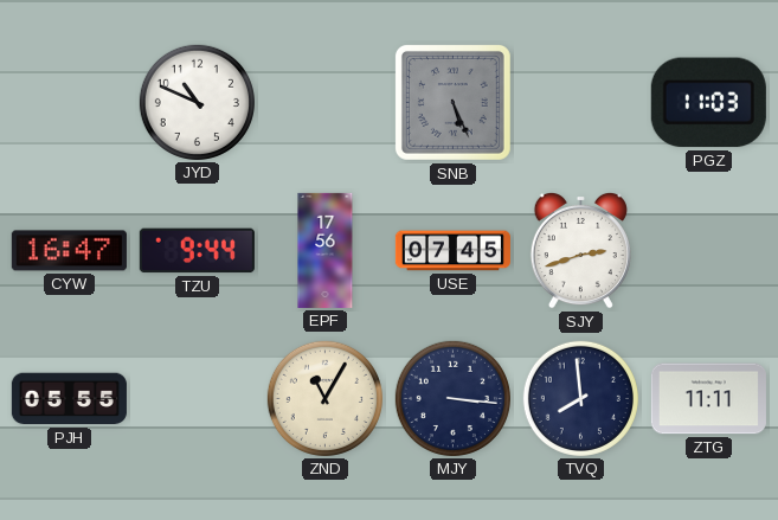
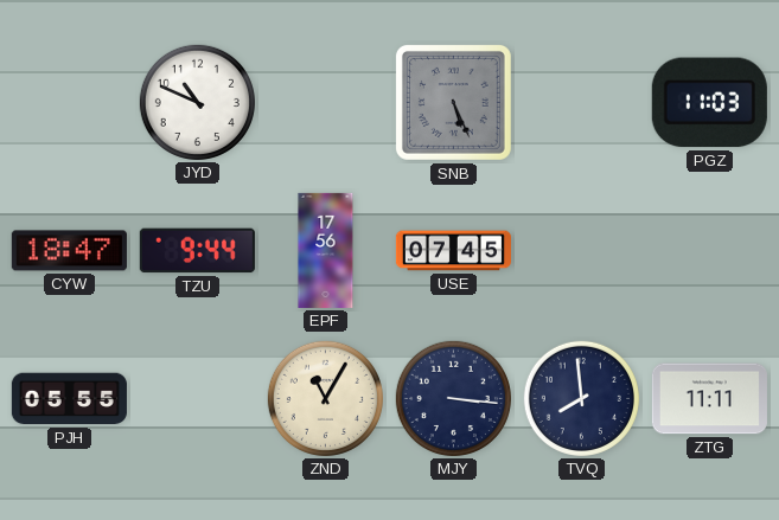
CYW: 16:47 -> 18:47
SJY: 2:42 -> none
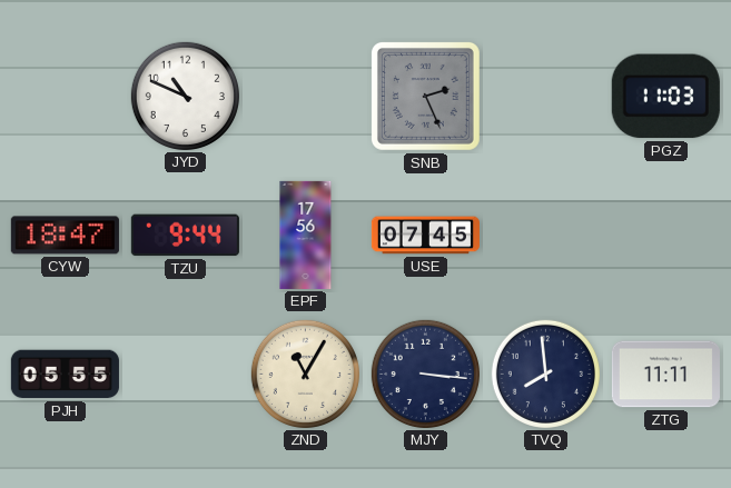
SNB: 5:26 -> 2:26
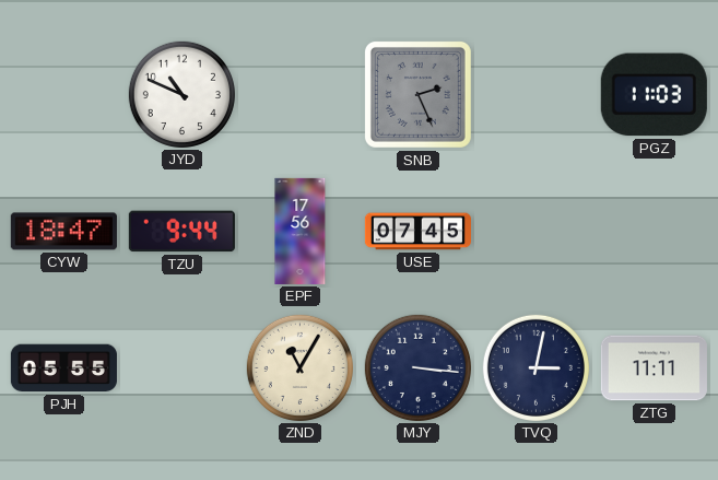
TVQ: 7:59 -> 3:02
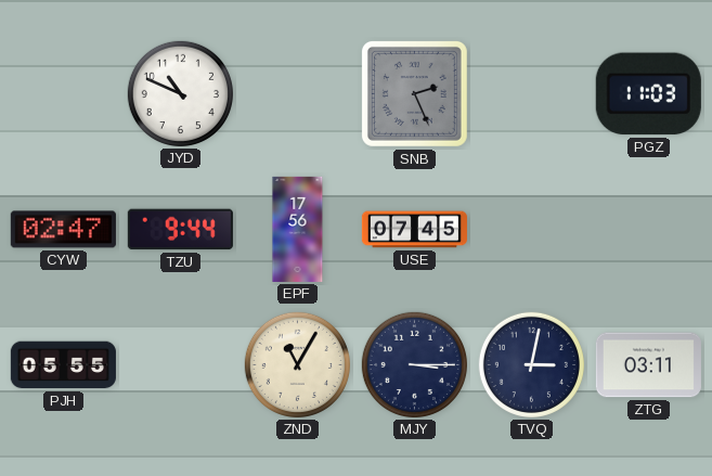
CYW: 18:47 -> 02:47
MJY: 3:16 -> 3:15
ZTG: 11:11 -> 03:11
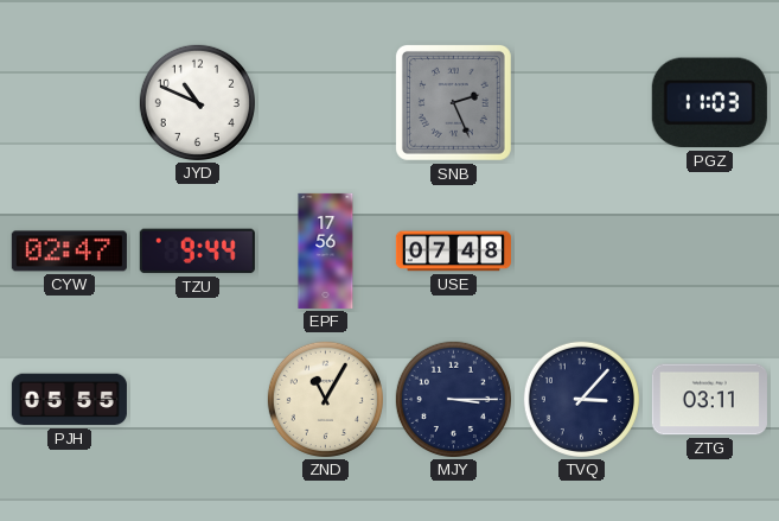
USE: 07:45 -> 07:48
TVQ: 3:02 -> 3:07
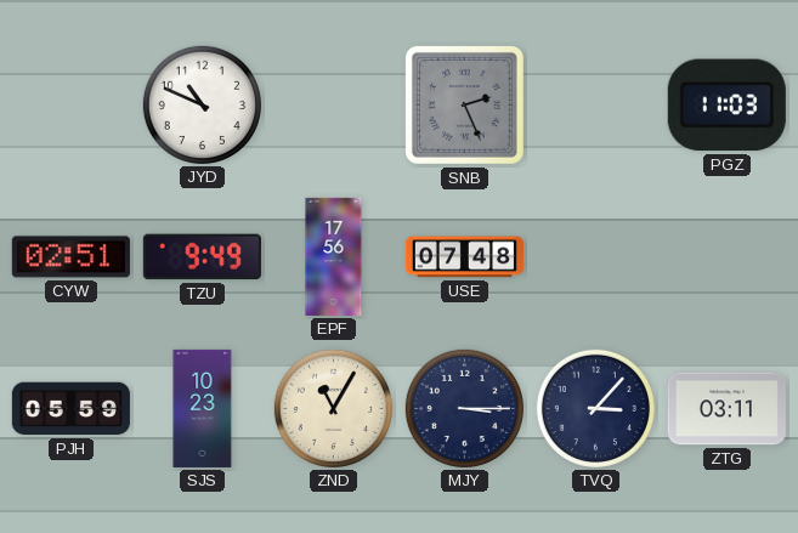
CYW: 02:47 -> 02:51
TZU: 9:44 -> 9:49
PJH: 05:55 -> 05:59
SJS: none -> 10:23
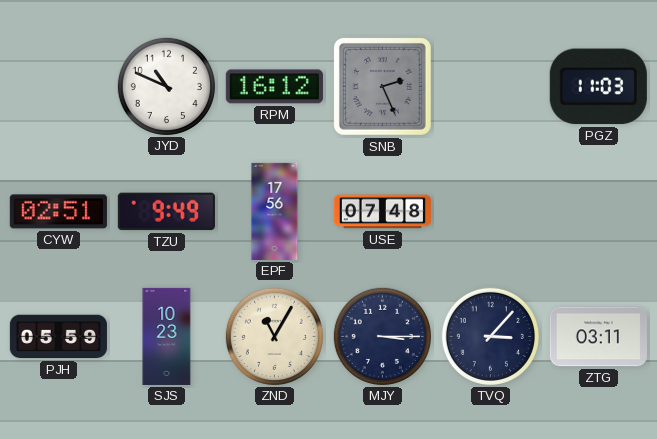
RPM: none -> 16:12
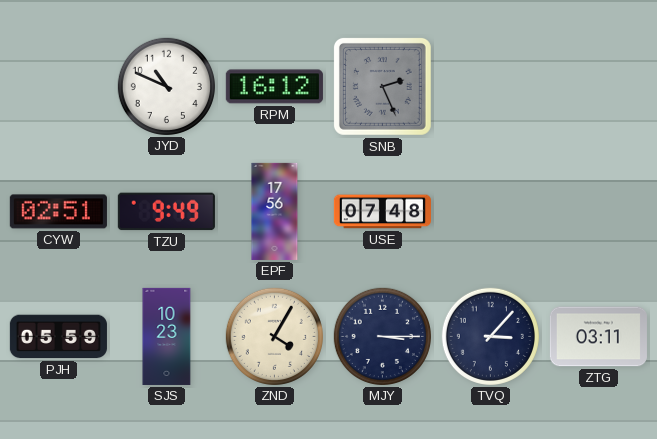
PGZ: 11:03 -> none
ZND: 11:05 -> 4:05
